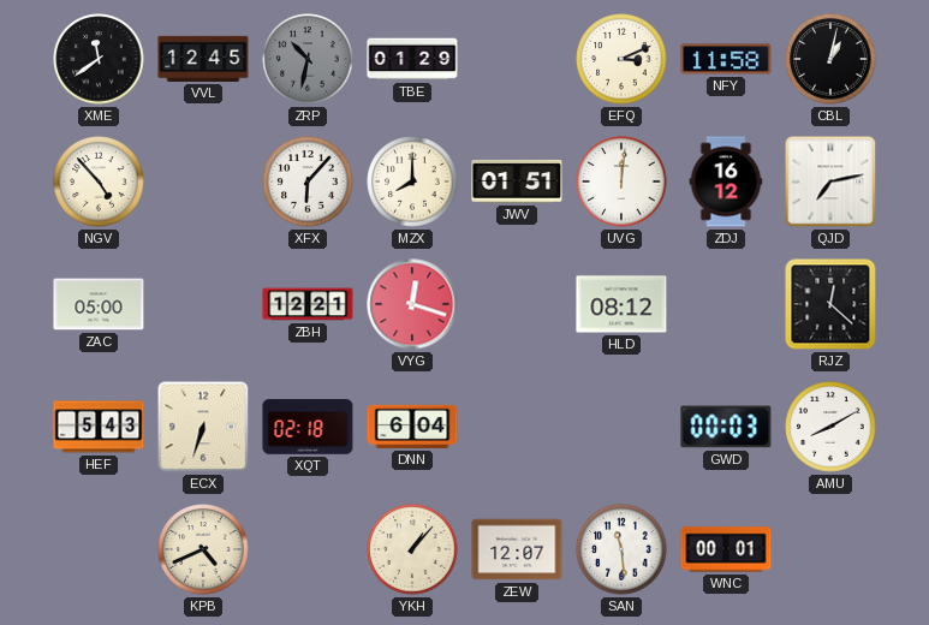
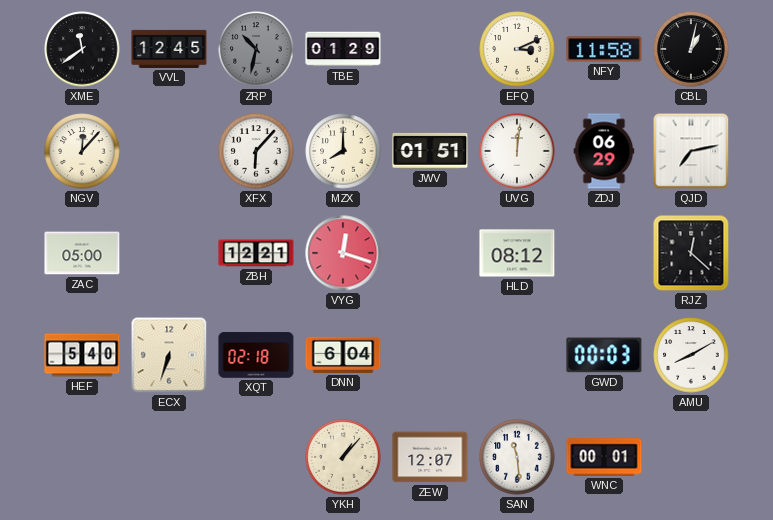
NGV: 4:53 -> 12:07
ZDJ: 16:12 -> 06:29
HEF: 5:43 -> 5:40
KPB: 4:41 -> none
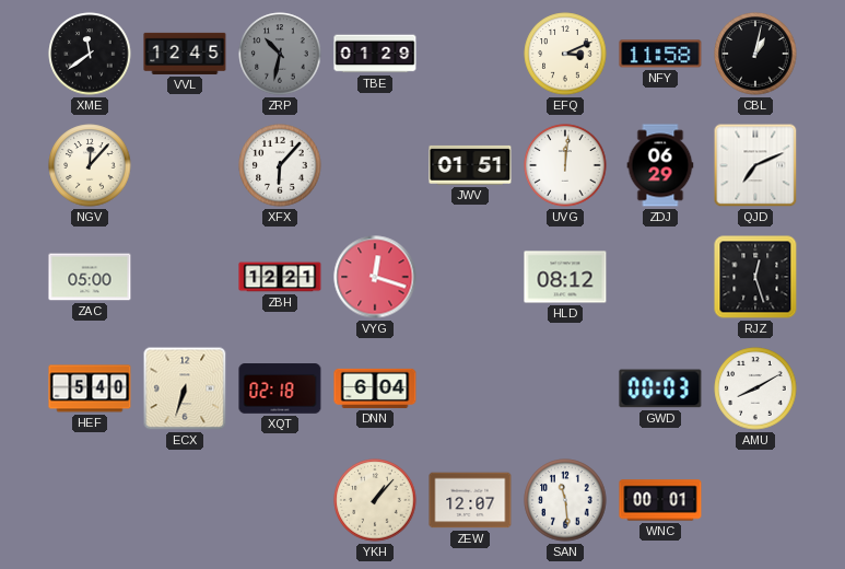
MZX: 8:00 -> none
QJD: 7:13 -> 7:11
RJZ: 12:22 -> 12:27
